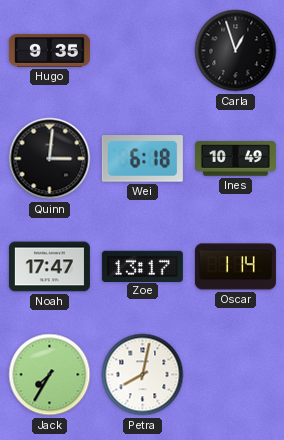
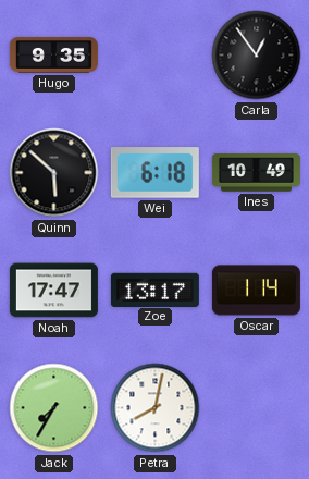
Carla: 12:57 -> 12:54
Quinn: 3:01 -> 5:52
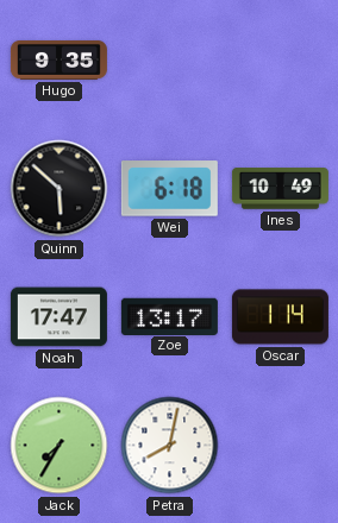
Carla: 12:54 -> none
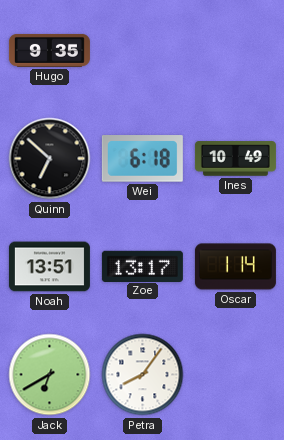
Quinn: 5:52 -> 6:52
Noah: 17:47 -> 13:51
Jack: 7:35 -> 6:40
Petra: 8:02 -> 8:06
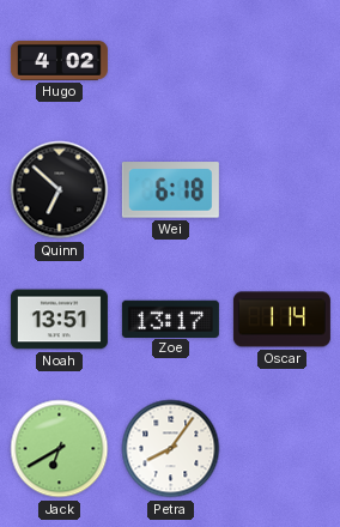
Hugo: 9:35 -> 4:02
Ines: 10:49 -> none
